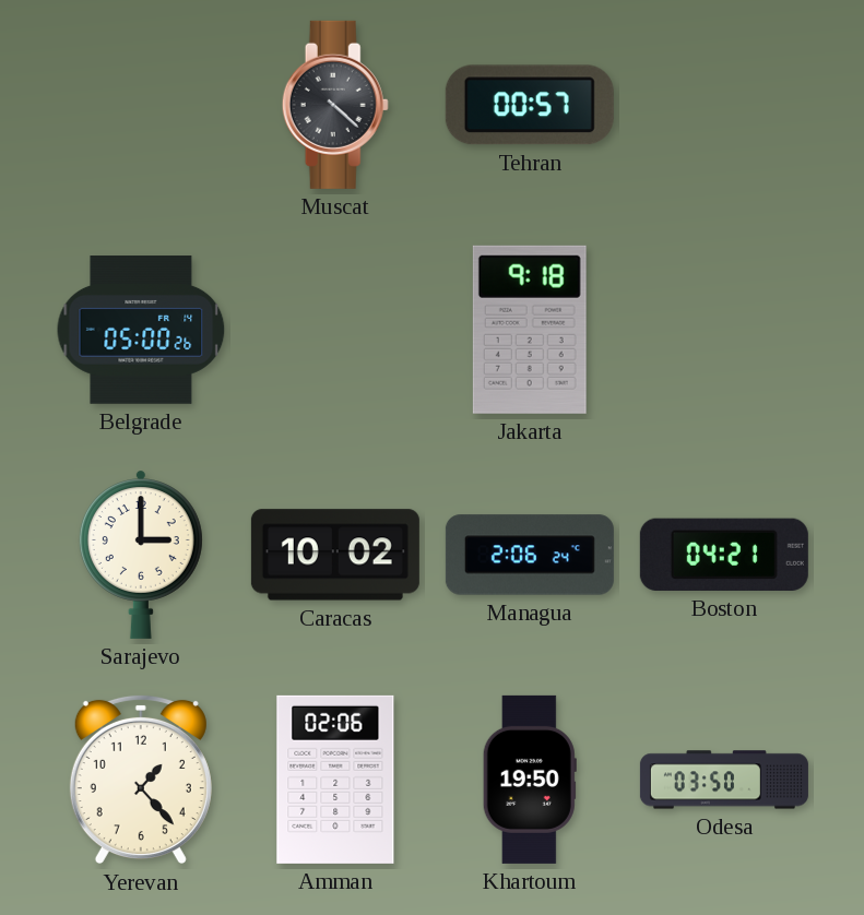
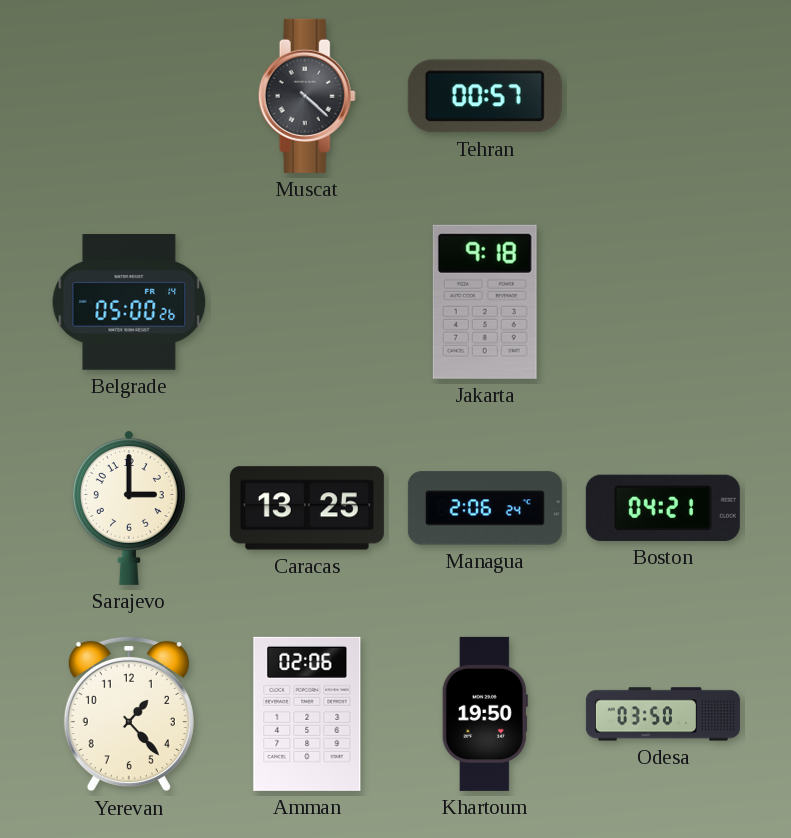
Caracas: 10:02 -> 13:25
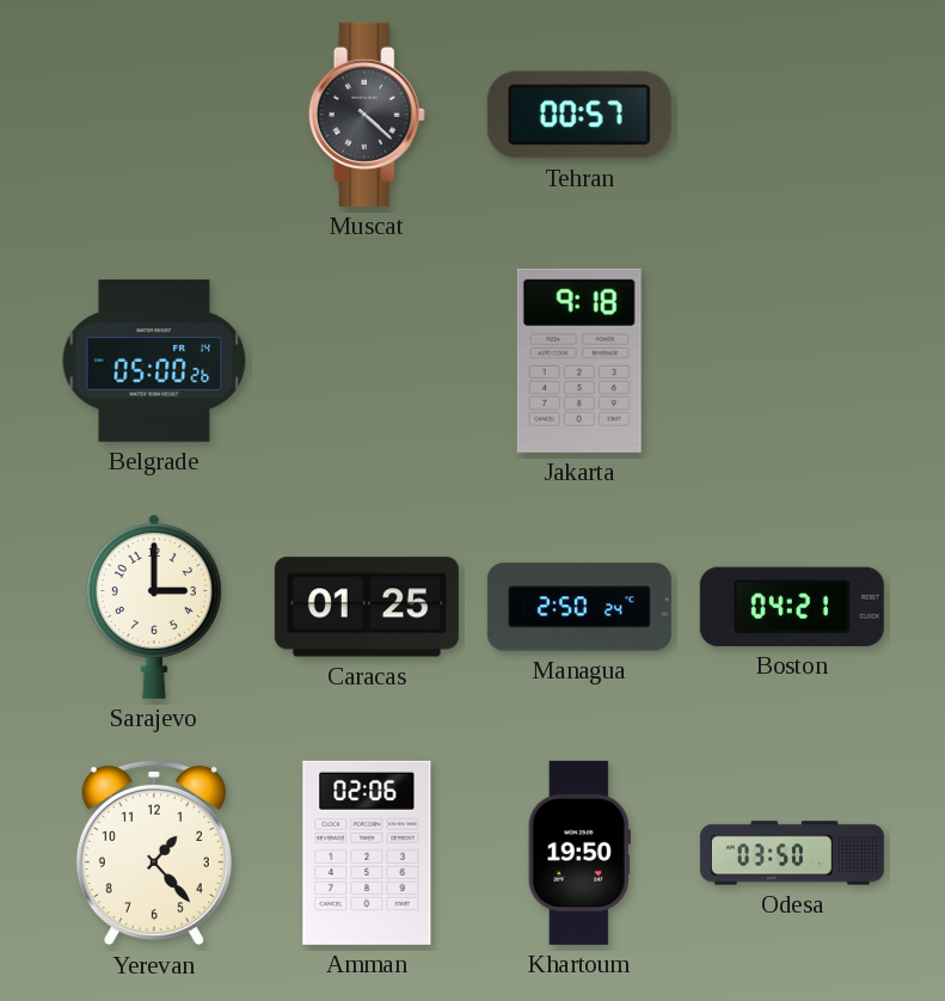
Caracas: 13:25 -> 01:25
Managua: 2:06 -> 2:50
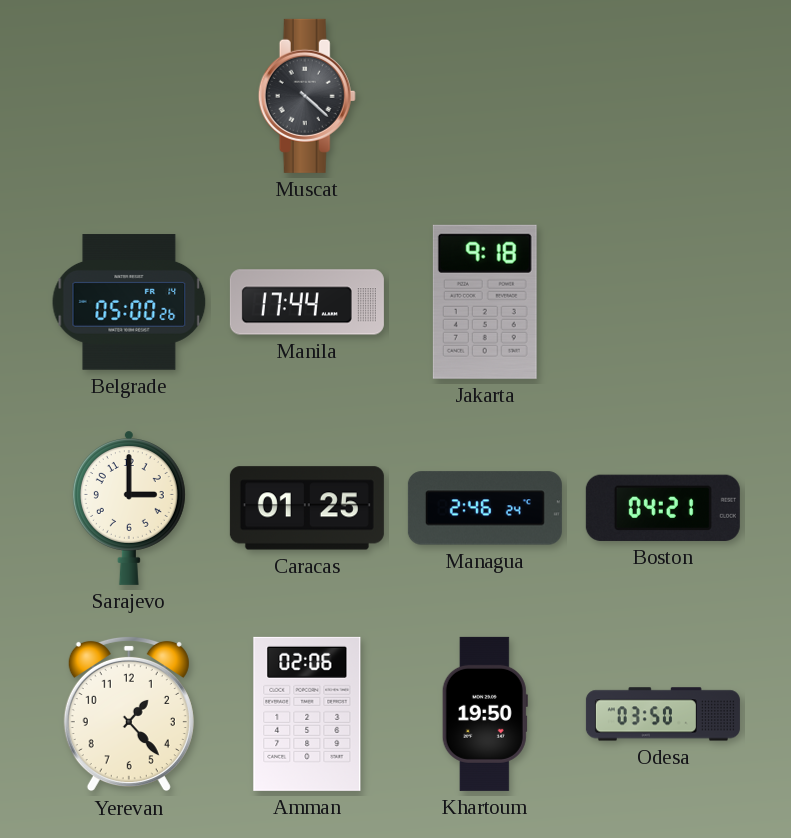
Tehran: 00:57 -> none
Manila: none -> 17:44
Managua: 2:50 -> 2:46
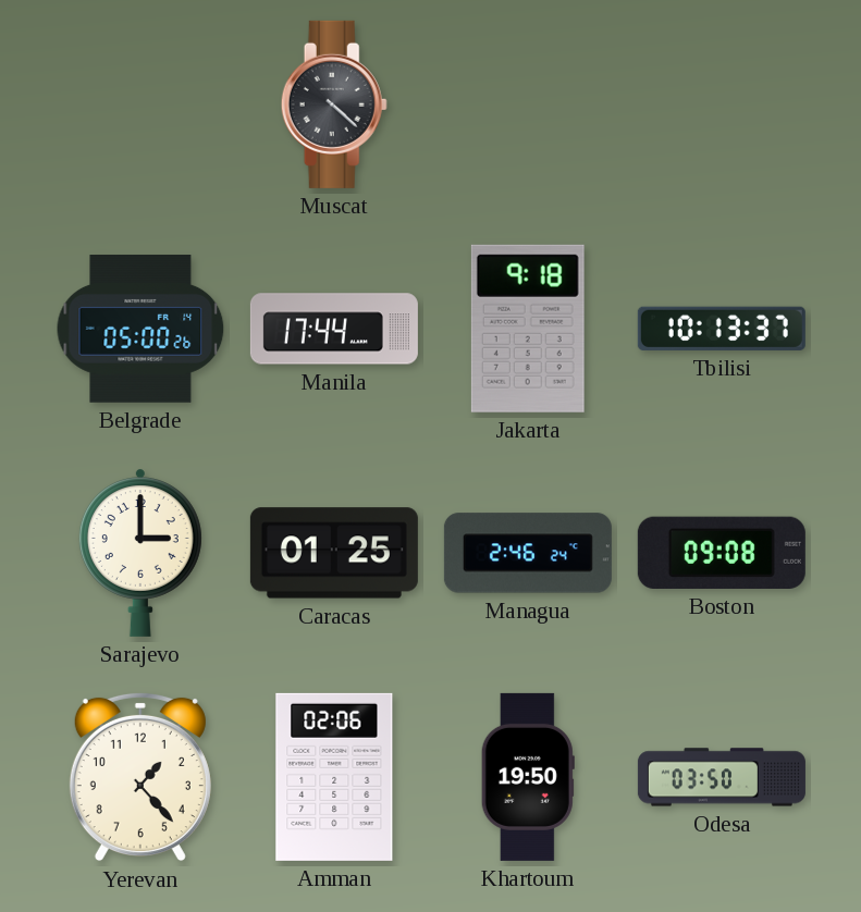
Tbilisi: none -> 10:13
Boston: 04:21 -> 09:08
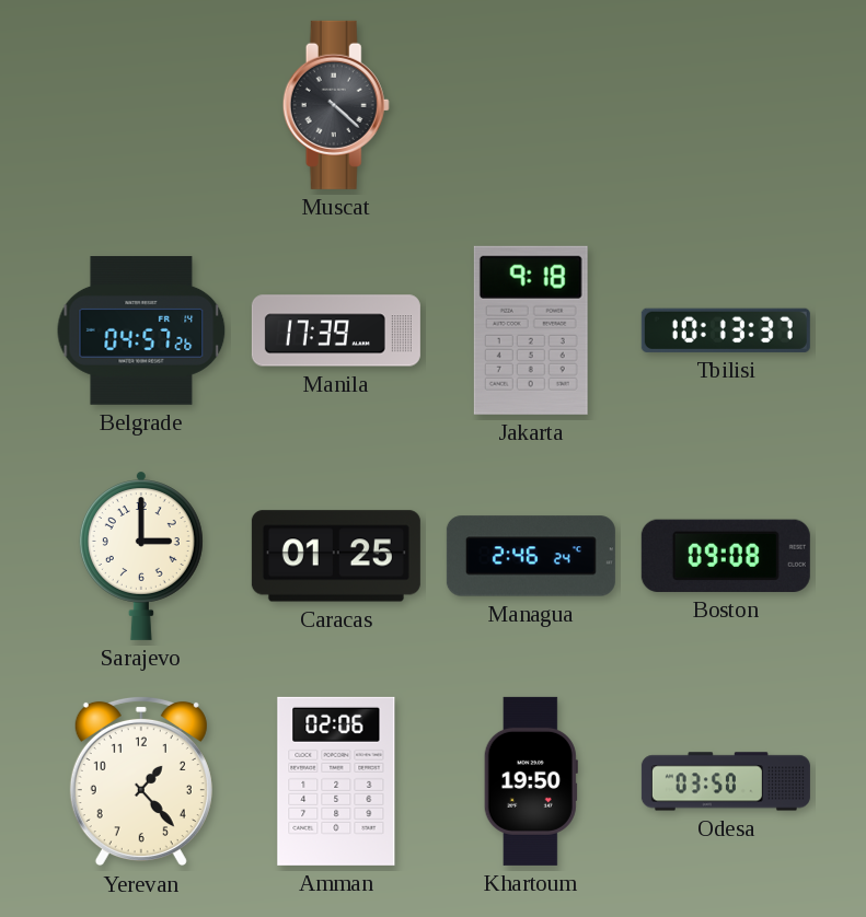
Belgrade: 05:00 -> 04:57
Manila: 17:44 -> 17:39
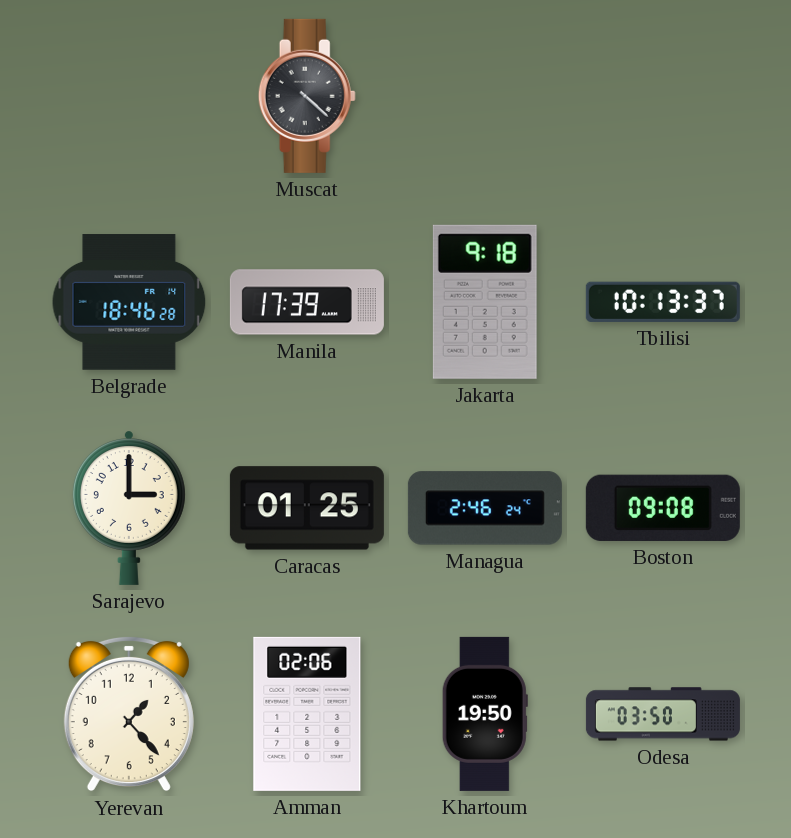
Belgrade: 04:57 -> 18:46
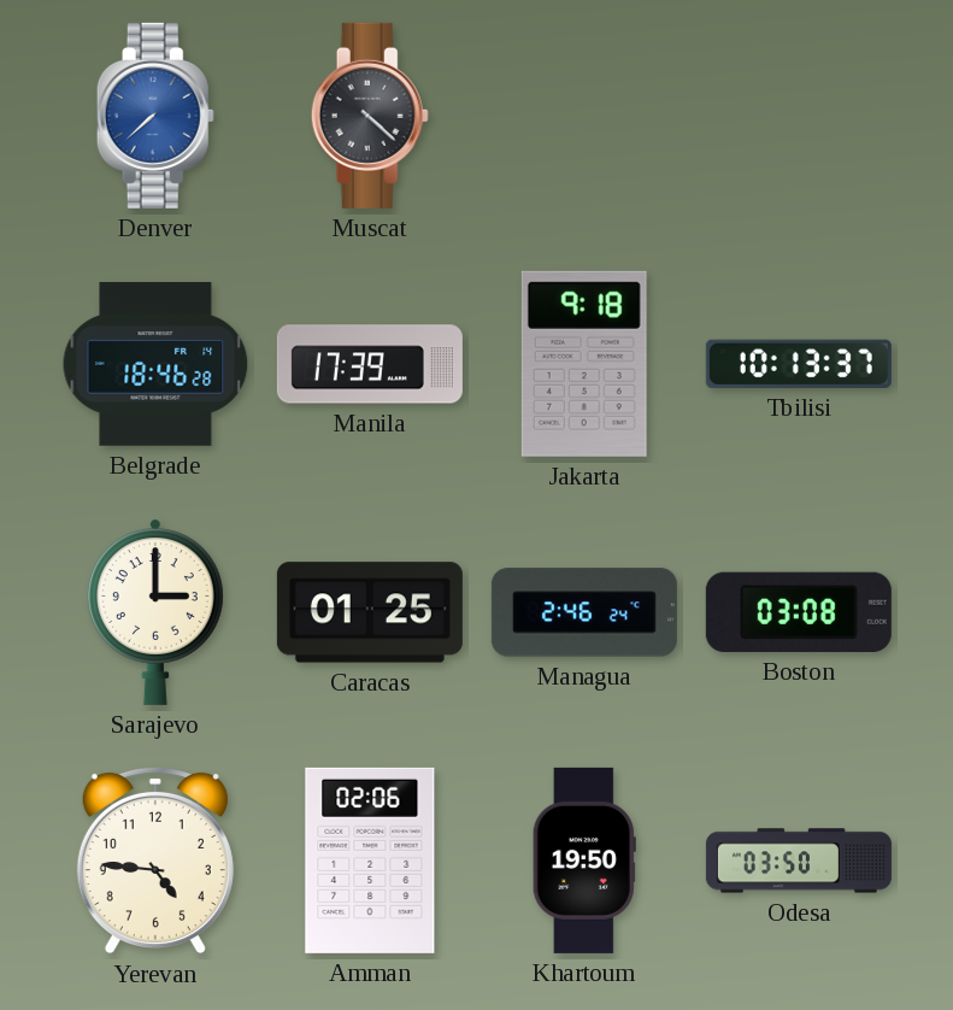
Denver: none -> 7:38
Boston: 09:08 -> 03:08
Yerevan: 1:23 -> 4:46
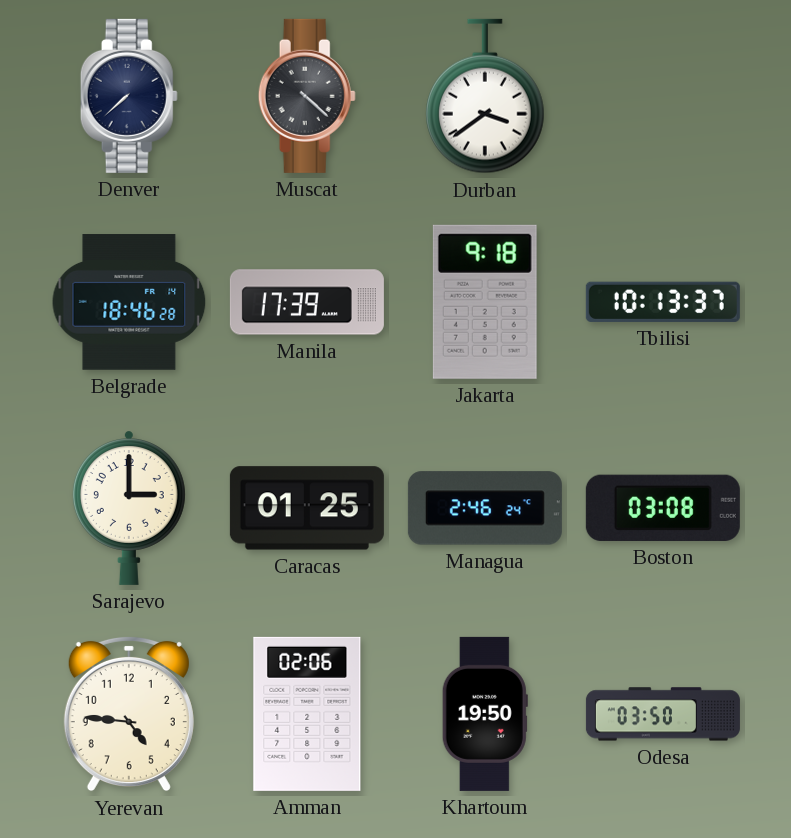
Denver dial: blue -> navy
Durban: none -> 3:39
